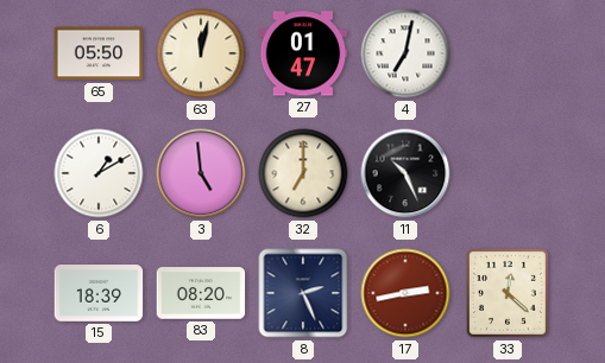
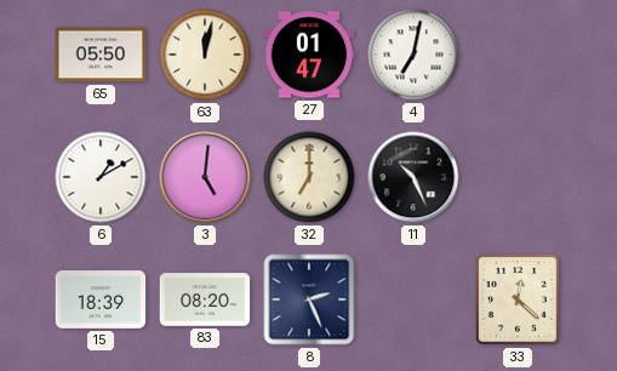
3: 4:59 -> 5:01
17: 2:43 -> none
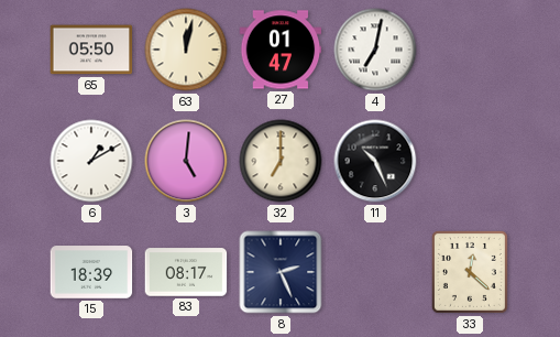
83: 08:20 -> 08:17
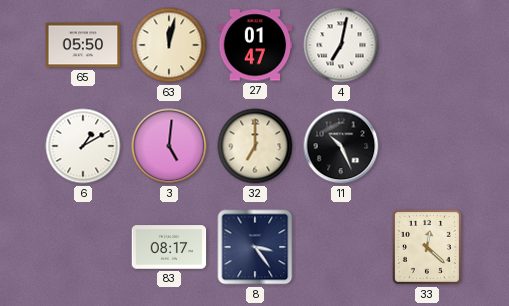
15: 18:39 -> none
8: 2:26 -> 3:24
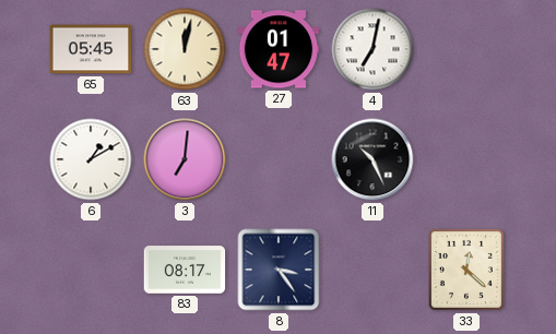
65: 05:50 -> 05:45
3: 5:01 -> 7:01
32: 7:00 -> none
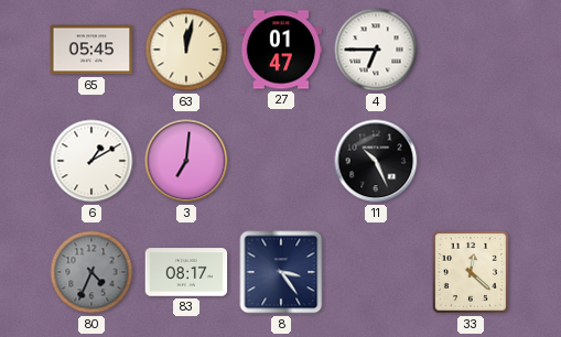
4: 7:02 -> 6:45
80: none -> 4:34
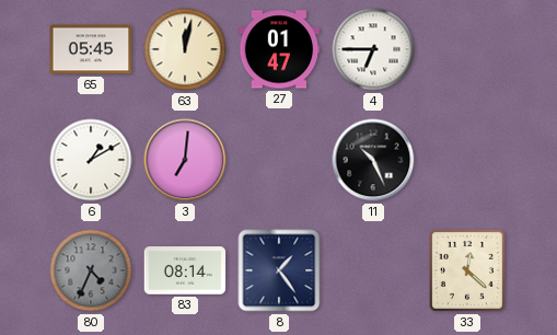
83: 08:17 -> 08:14
8: 3:24 -> 1:24
